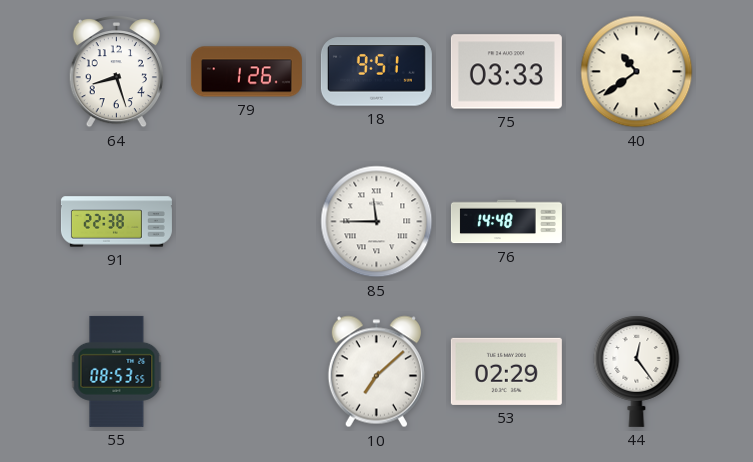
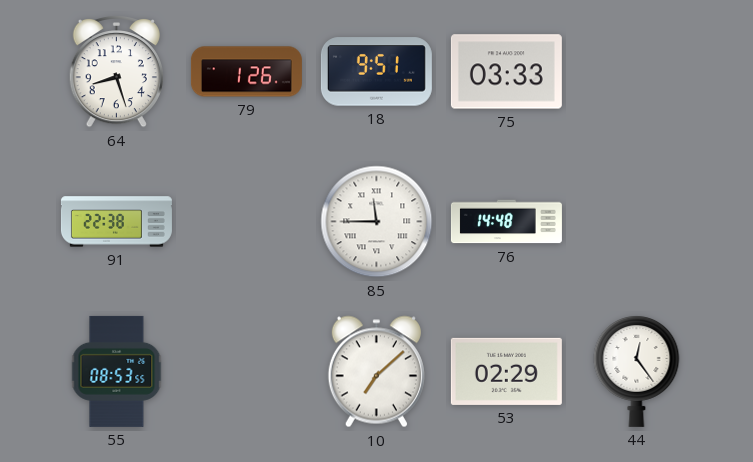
40: 10:39 -> none
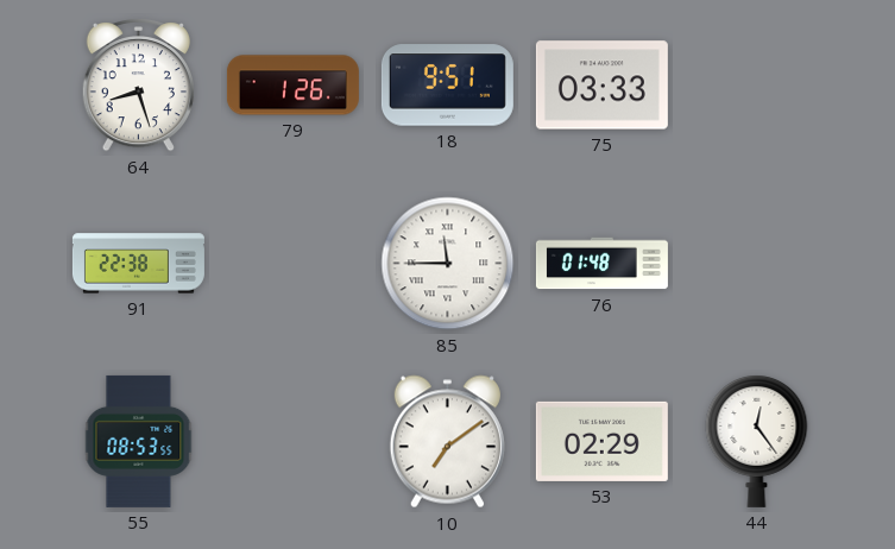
76: 14:48 -> 01:48
10: 7:08 -> 7:09
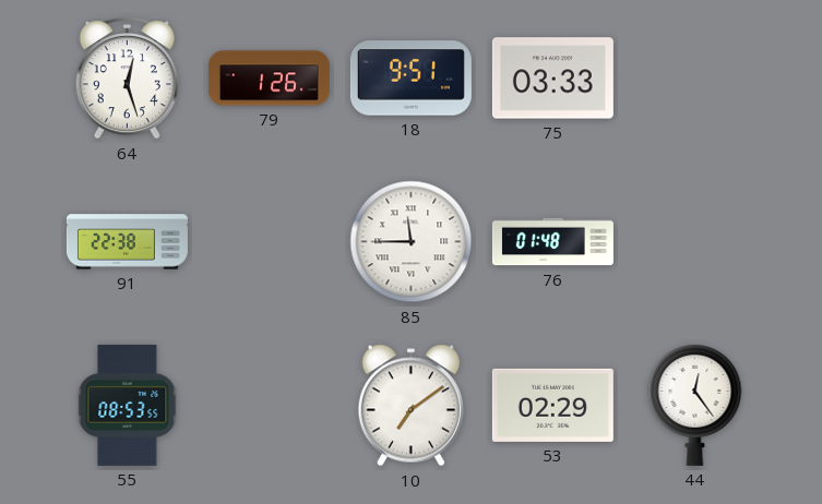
64: 8:27 -> 12:27
